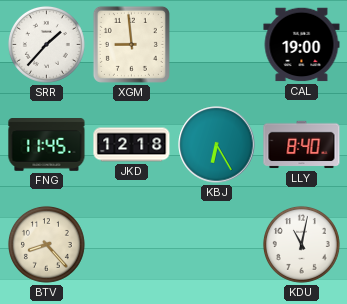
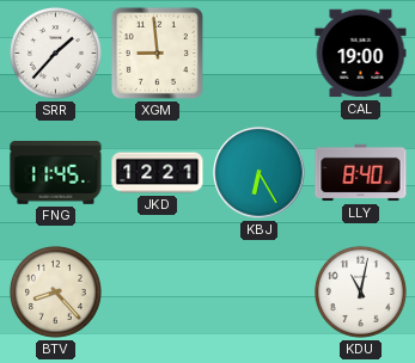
JKD: 12:18 -> 12:21
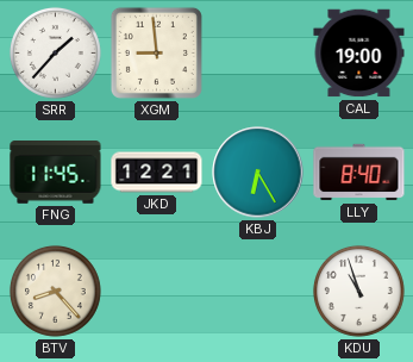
KDU: 11:02 -> 10:57
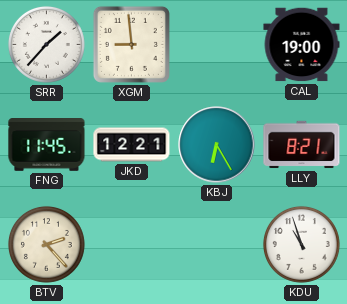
LLY: 8:40 -> 8:21
BTV: 8:23 -> 2:23
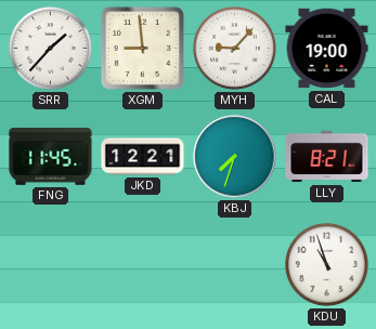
MYH: none -> 9:07
KBJ: 6:25 -> 7:33
BTV: 2:23 -> none
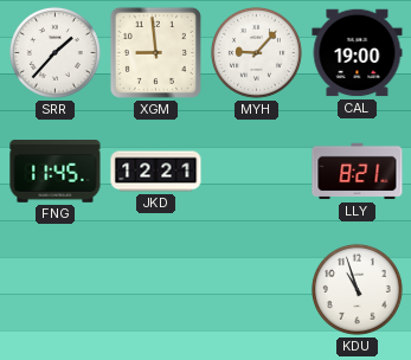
KBJ: 7:33 -> none
